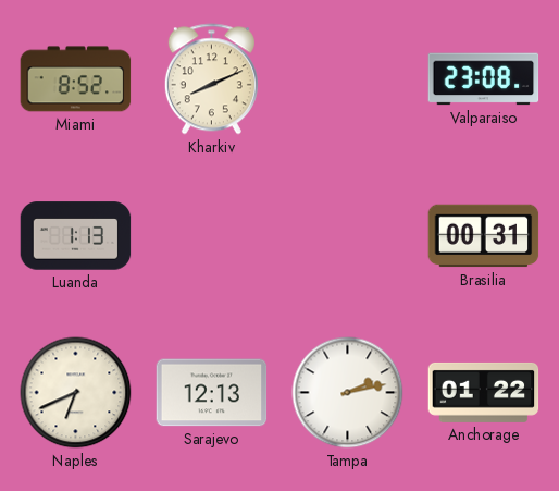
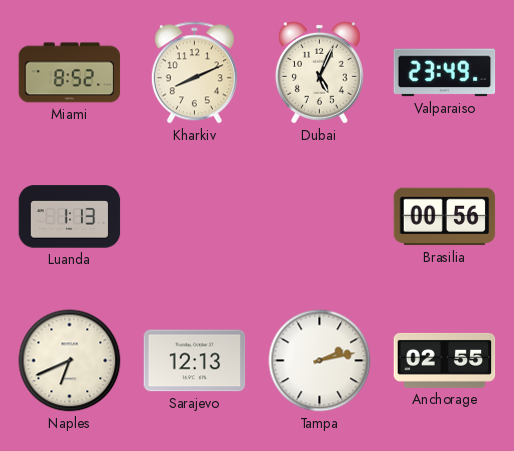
Dubai: none -> 5:04
Valparaiso: 23:08 -> 23:49
Brasilia: 00:31 -> 00:56
Anchorage: 01:22 -> 02:55
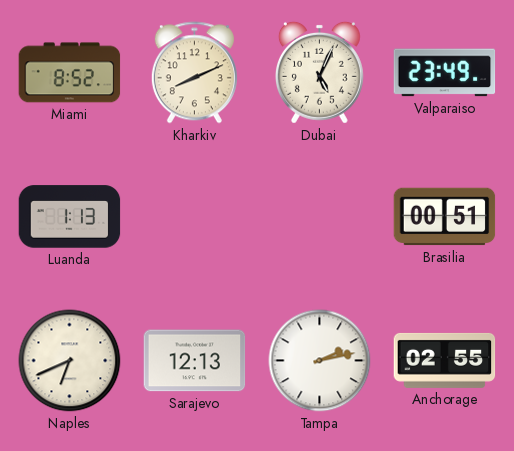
Brasilia: 00:56 -> 00:51
